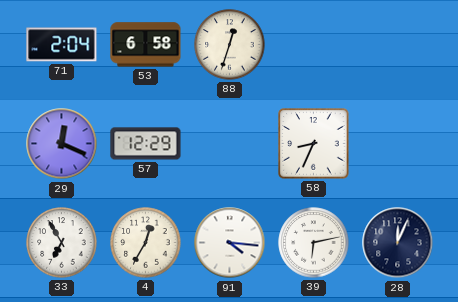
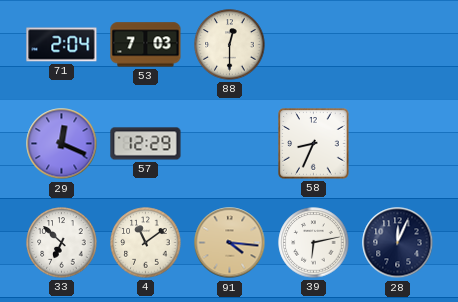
53: 6:58 -> 7:03
88: 12:33 -> 12:30
33: 6:55 -> 6:52
4: 12:35 -> 11:09
91 dial: white -> champagne
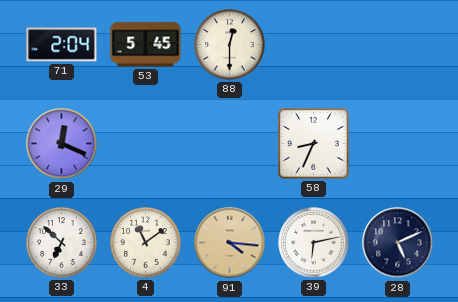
53: 7:03 -> 5:45
57: 12:29 -> none
28: 12:04 -> 5:11
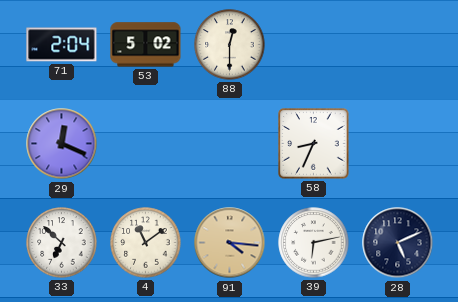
53: 5:45 -> 5:02
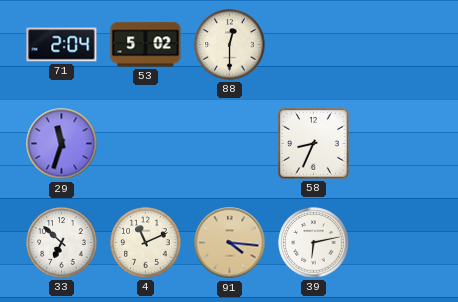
29: 12:19 -> 11:33
4: 11:09 -> 11:11
28: 5:11 -> none
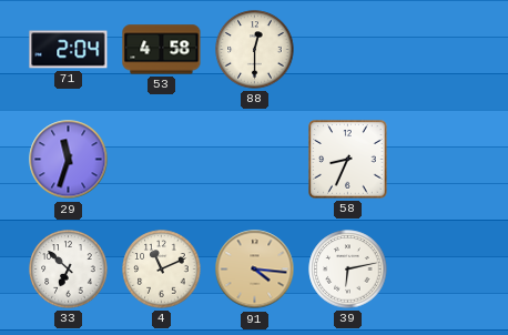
53: 5:02 -> 4:58
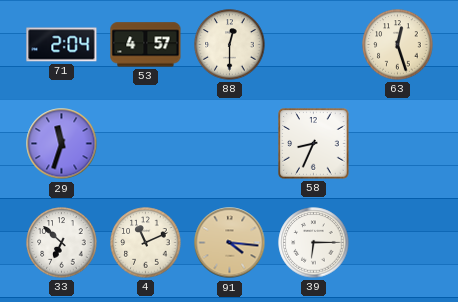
53: 4:58 -> 4:57
63: none -> 12:27
39: 6:13 -> 6:15
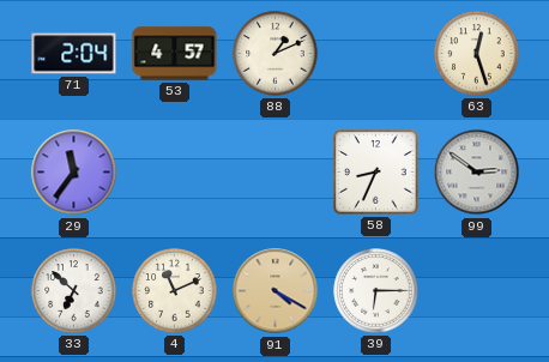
88: 12:30 -> 1:11
29: 11:33 -> 11:36
99: none -> 2:51
91: 4:16 -> 4:20
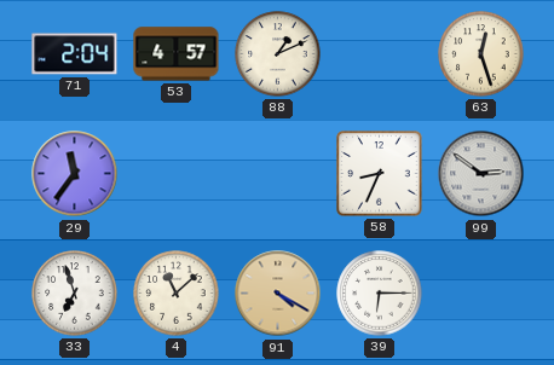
33: 6:52 -> 6:57
4: 11:11 -> 11:08
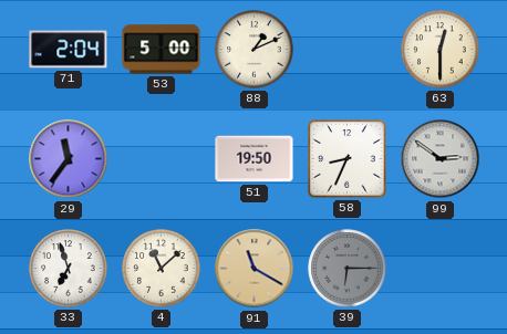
53: 4:57 -> 5:00
63: 12:27 -> 12:30
51: none -> 19:50
91: 4:20 -> 11:20
39 dial: white -> grey
